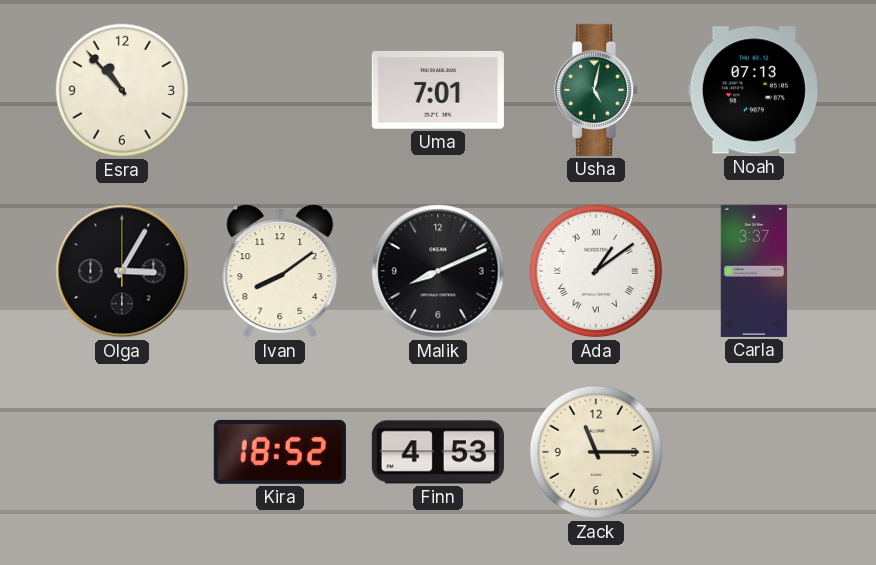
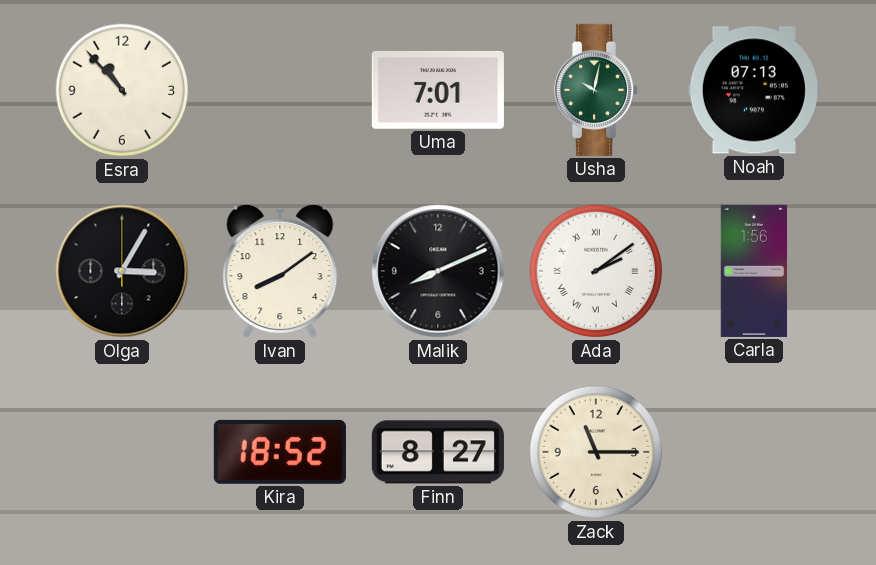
Usha: 5:02 -> 10:02
Ada: 1:09 -> 2:09
Carla: 3:37 -> 1:56
Finn: 4:53 -> 8:27
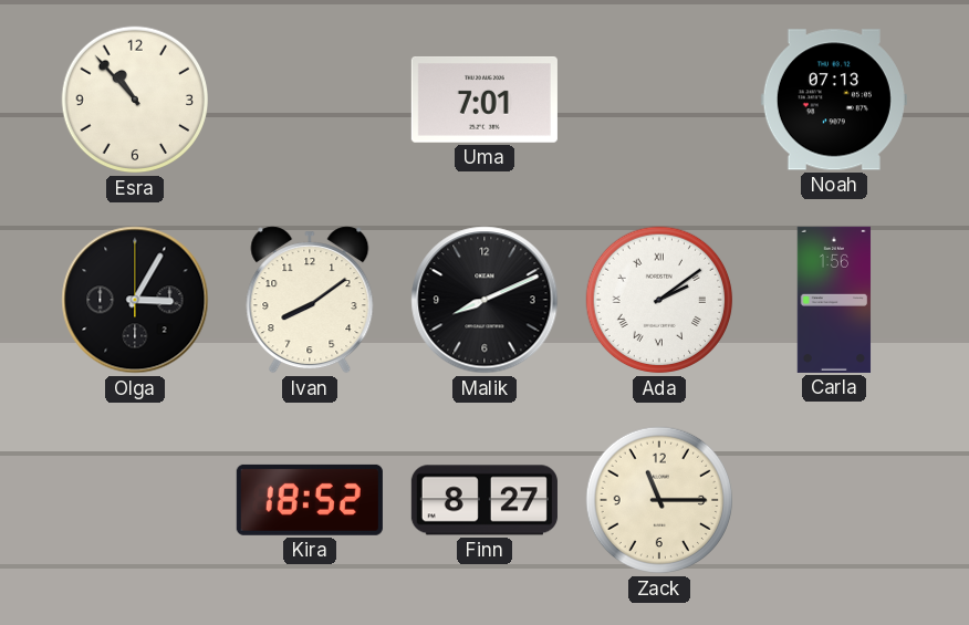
Usha: 10:02 -> none
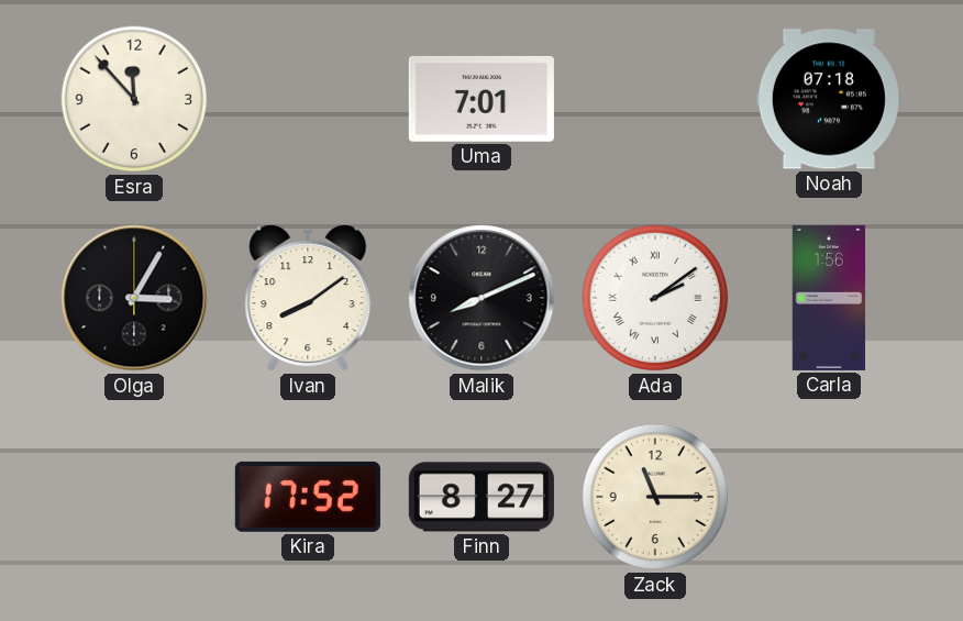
Esra: 10:53 -> 11:53
Noah: 07:13 -> 07:18
Kira: 18:52 -> 17:52
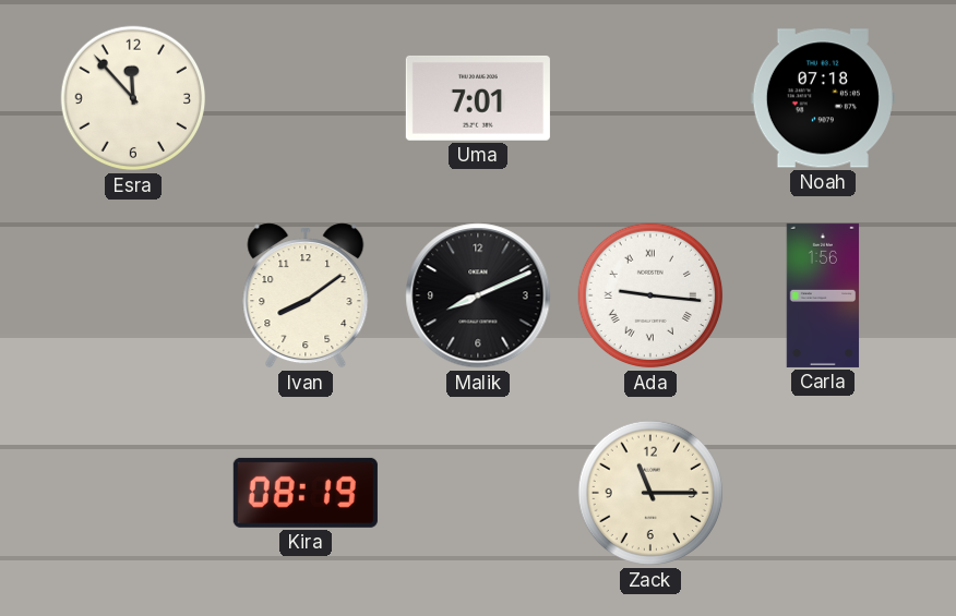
Olga: 3:05 -> none
Ada: 2:09 -> 9:16
Kira: 17:52 -> 08:19
Finn: 8:27 -> none
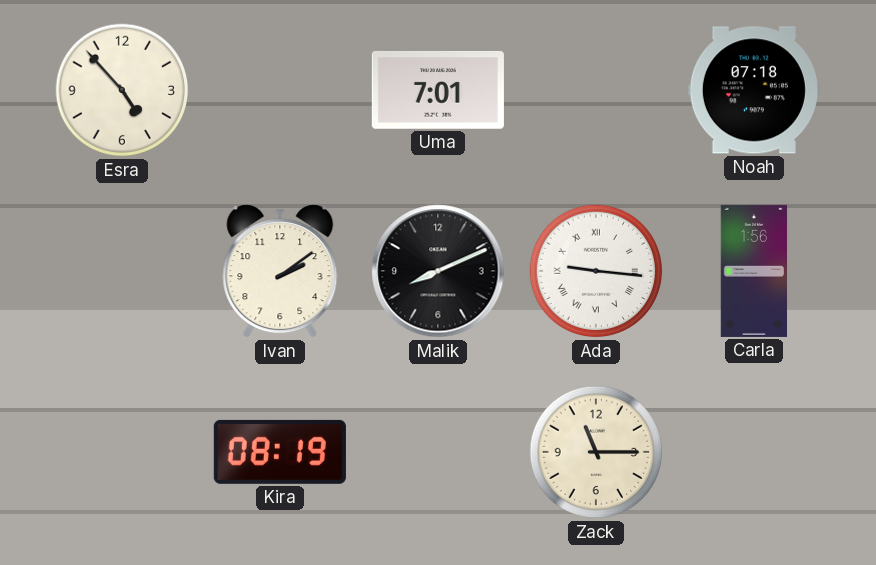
Esra: 11:53 -> 4:53
Ivan: 8:09 -> 2:09
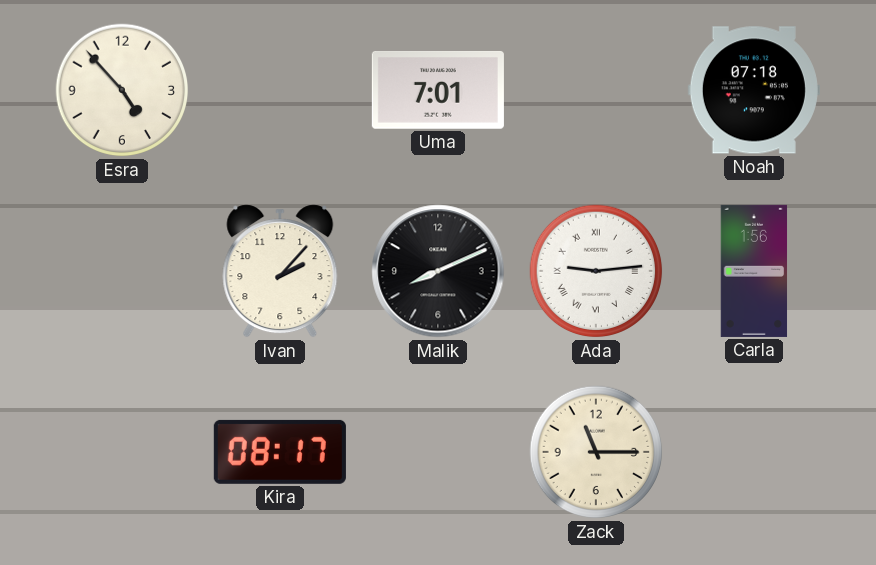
Ivan: 2:09 -> 2:07
Ada: 9:16 -> 9:14
Kira: 08:19 -> 08:17
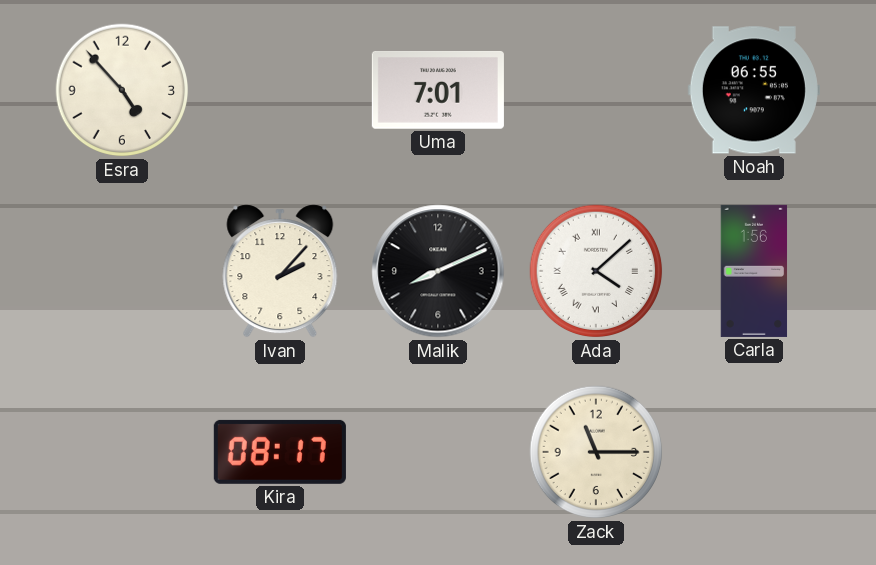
Noah: 07:18 -> 06:55
Ada: 9:14 -> 4:08
